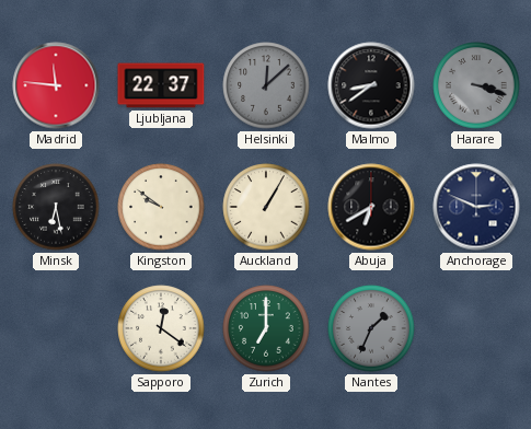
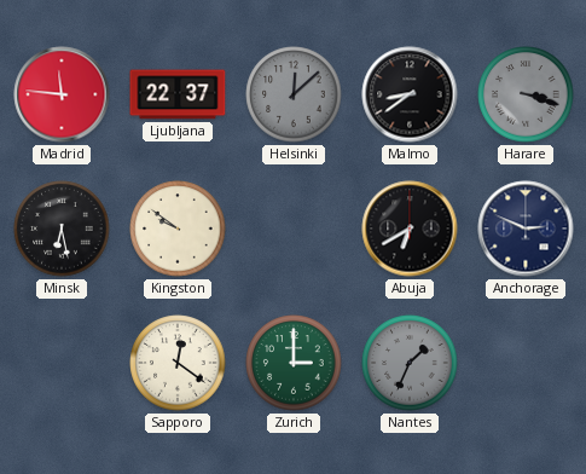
Auckland: 1:05 -> none
Zurich: 7:00 -> 3:00
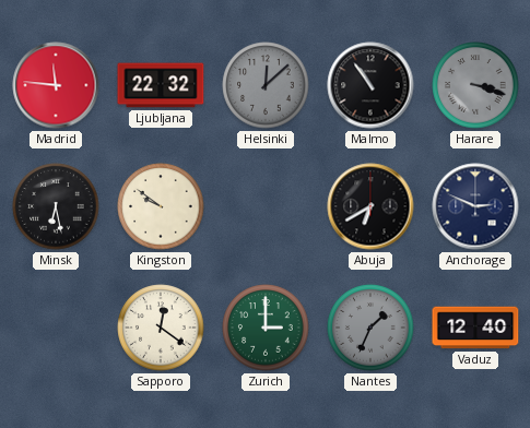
Ljubljana: 22:37 -> 22:32
Malmo: 8:39 -> 10:54
Vaduz: none -> 12:40
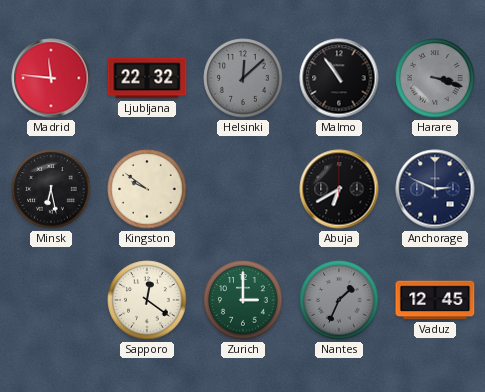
Vaduz: 12:40 -> 12:45
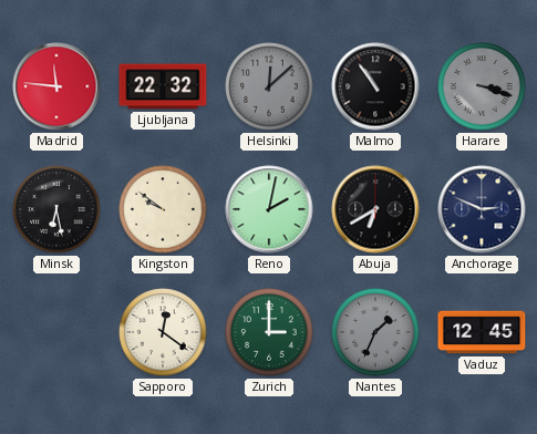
Reno: none -> 2:02
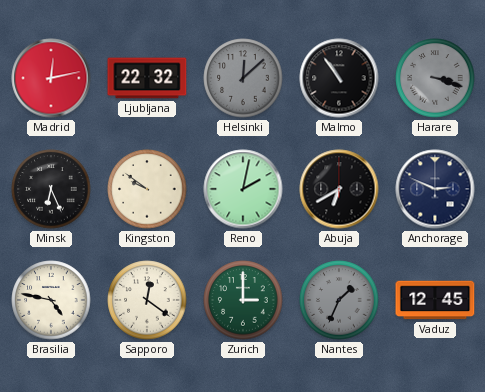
Madrid: 11:46 -> 12:13
Minsk: 6:28 -> 6:26
Brasilia: none -> 4:47
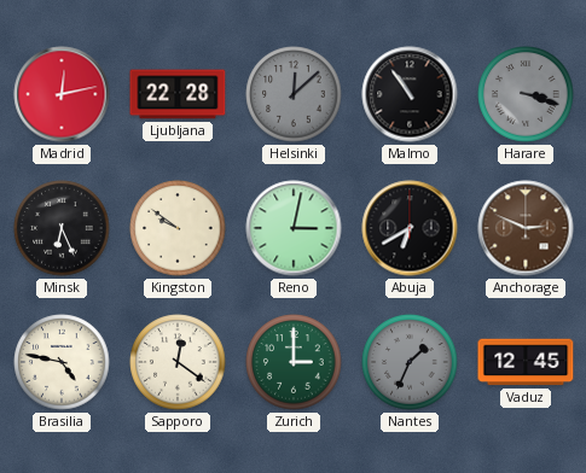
Ljubljana: 22:32 -> 22:28
Reno: 2:02 -> 3:02
Anchorage dial: navy -> brown
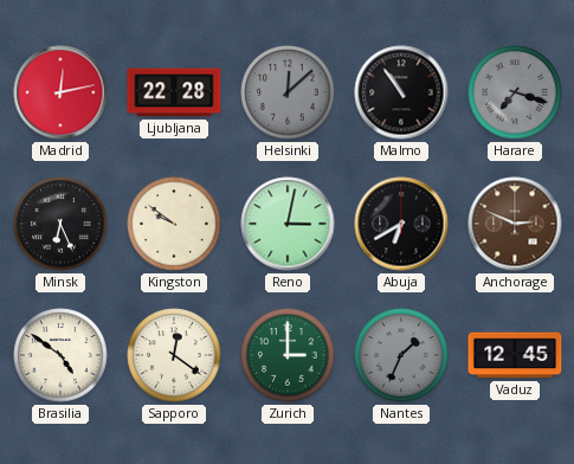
Harare: 3:18 -> 7:18
Brasilia: 4:47 -> 4:51
